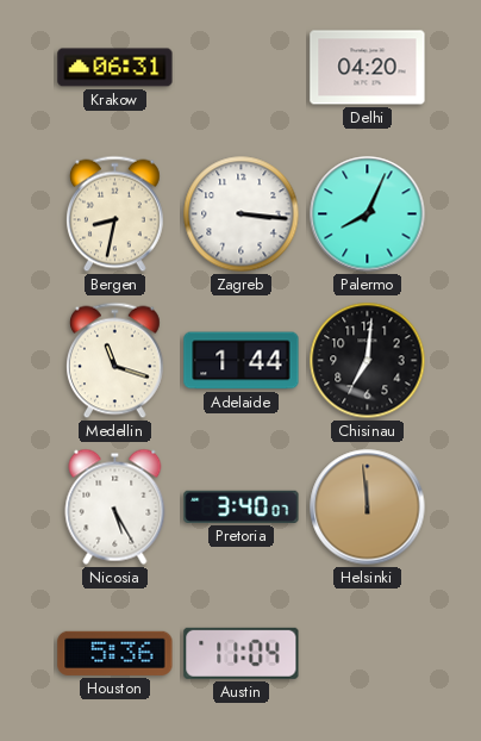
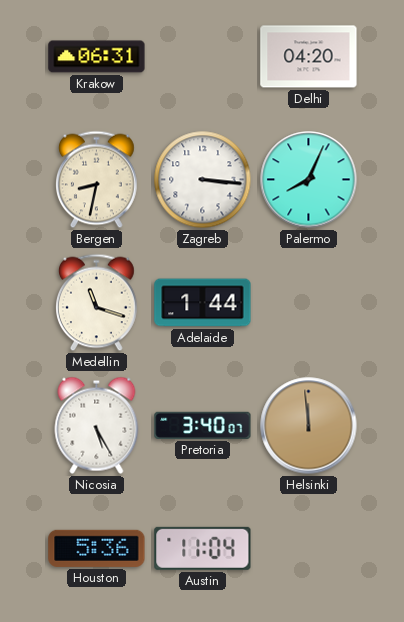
Chisinau: 7:01 -> none
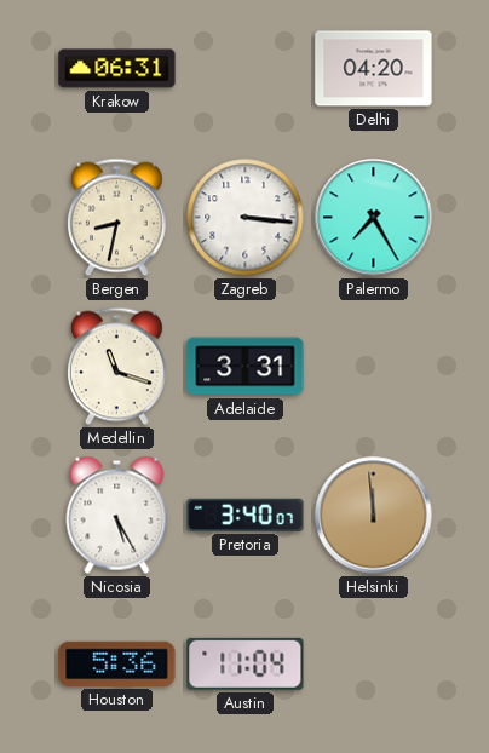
Palermo: 8:04 -> 7:25
Adelaide: 1:44 -> 3:31
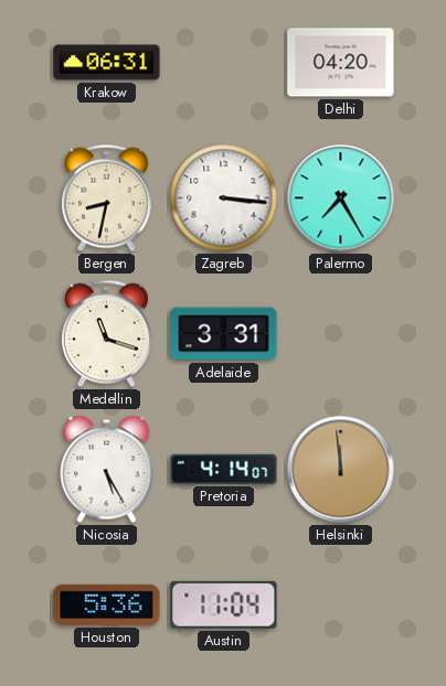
Pretoria: 3:40 -> 4:14
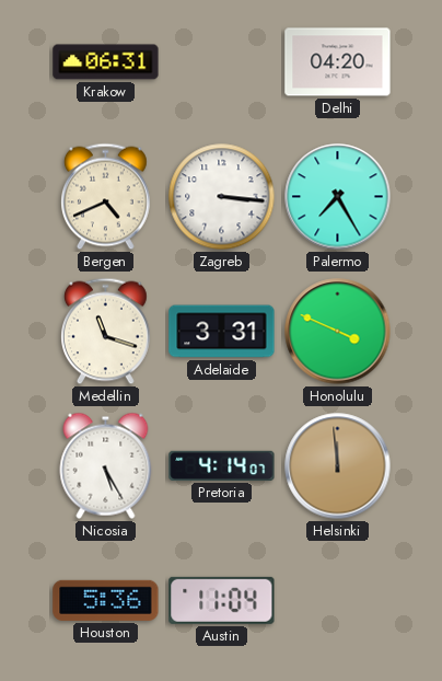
Bergen: 8:32 -> 4:41
Honolulu: none -> 3:49
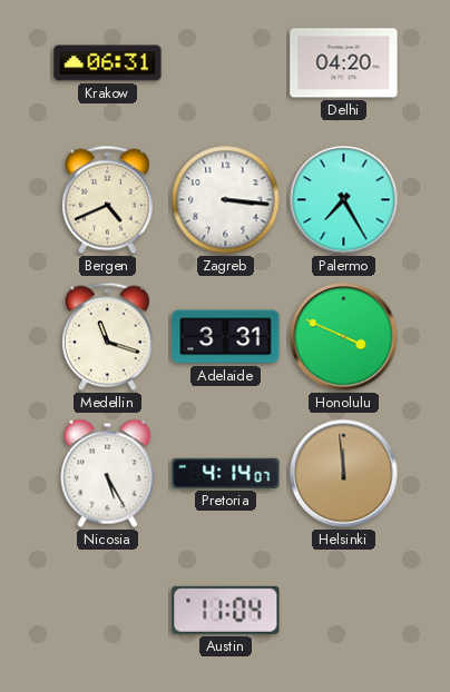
Houston: 5:36 -> none
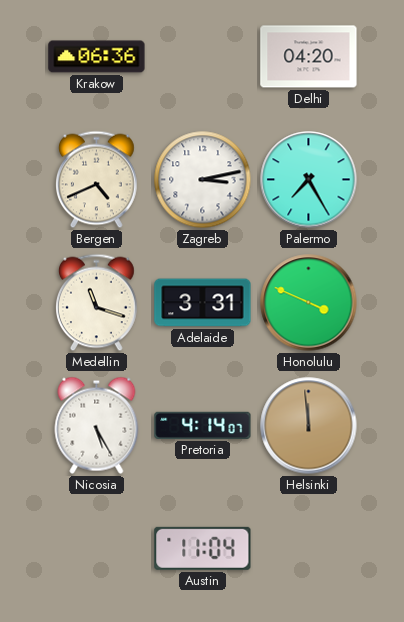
Krakow: 06:31 -> 06:36
Zagreb: 3:16 -> 3:13
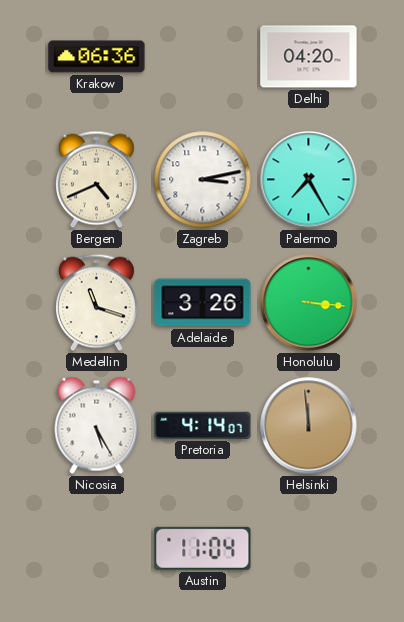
Adelaide: 3:31 -> 3:26
Honolulu: 3:49 -> 3:16
